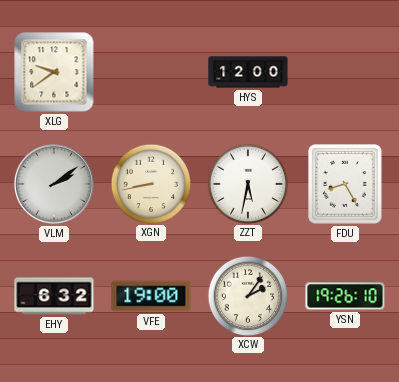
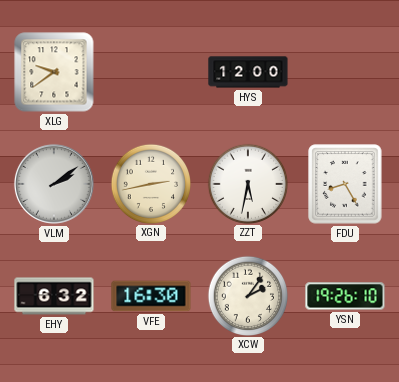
XGN: 8:43 -> 2:43
VFE: 19:00 -> 16:30
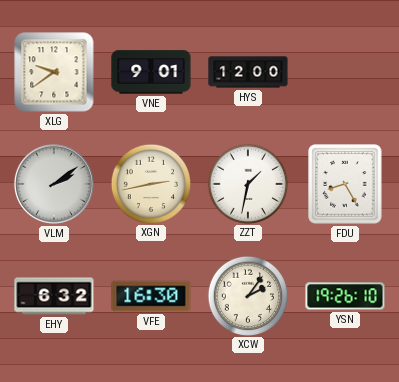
VNE: none -> 9:01
ZZT: 5:32 -> 1:32
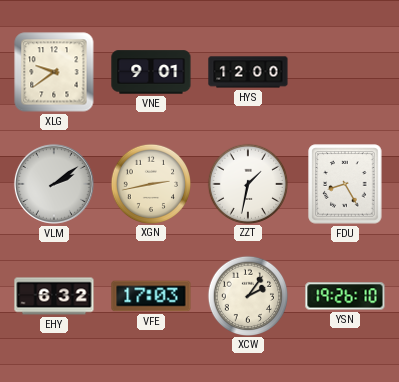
VFE: 16:30 -> 17:03
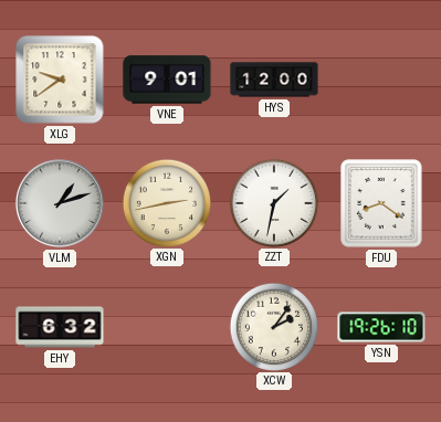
VLM: 2:09 -> 1:12
FDU: 8:25 -> 8:21
VFE: 17:03 -> none
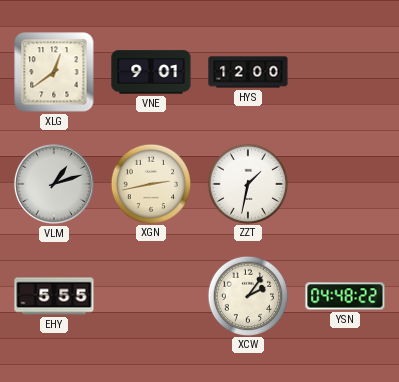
XLG: 9:39 -> 12:39
FDU: 8:21 -> none
EHY: 6:32 -> 5:55
YSN: 19:26 -> 04:48
